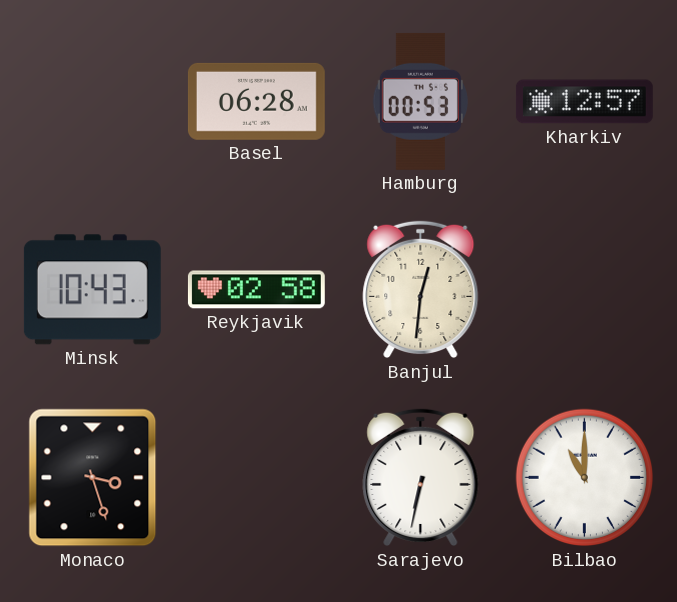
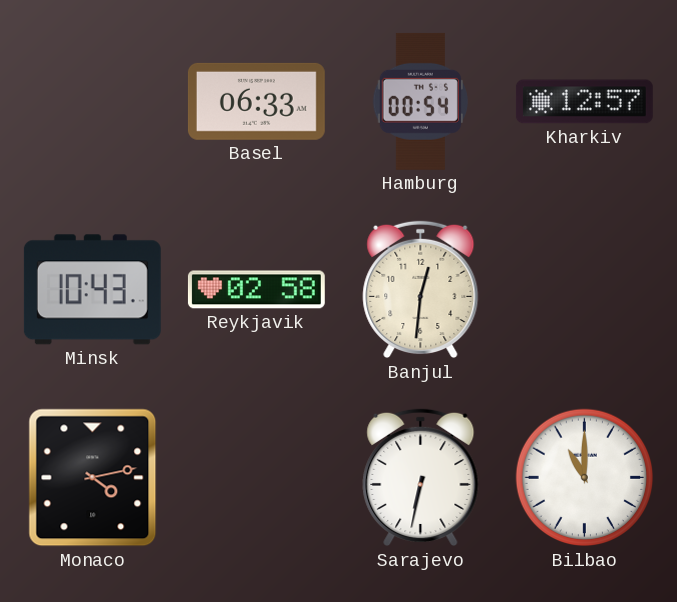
Basel: 06:28 -> 06:33
Hamburg: 00:53 -> 00:54
Monaco: 3:27 -> 4:13
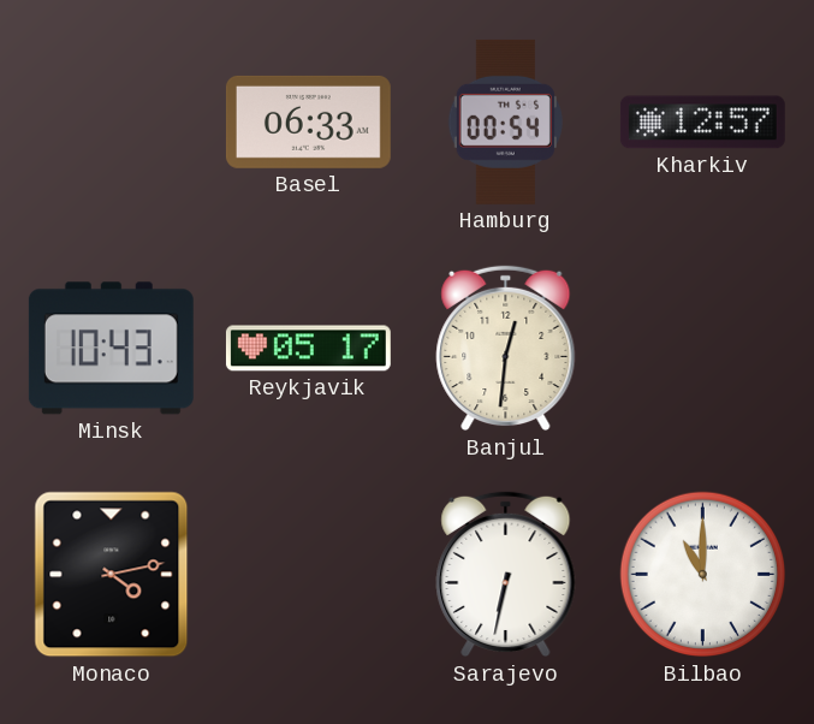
Reykjavik: 02:58 -> 05:17
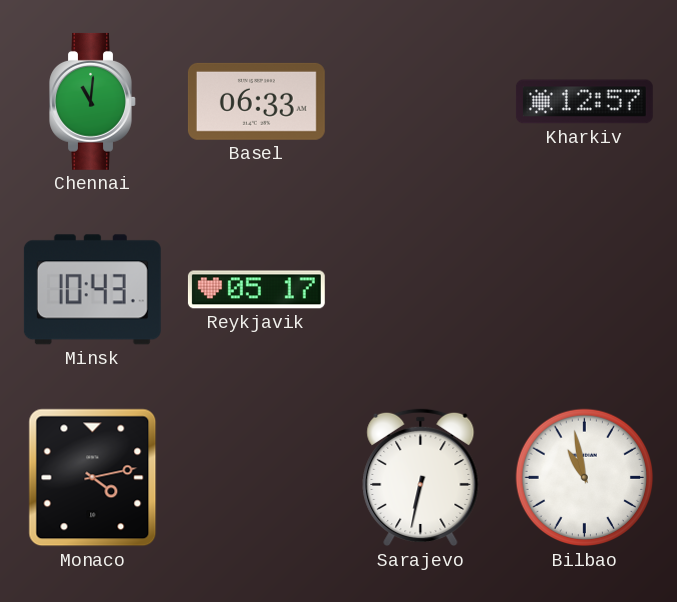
Chennai: none -> 11:01
Hamburg: 00:54 -> none
Banjul: 12:31 -> none
Bilbao: 11:00 -> 10:58
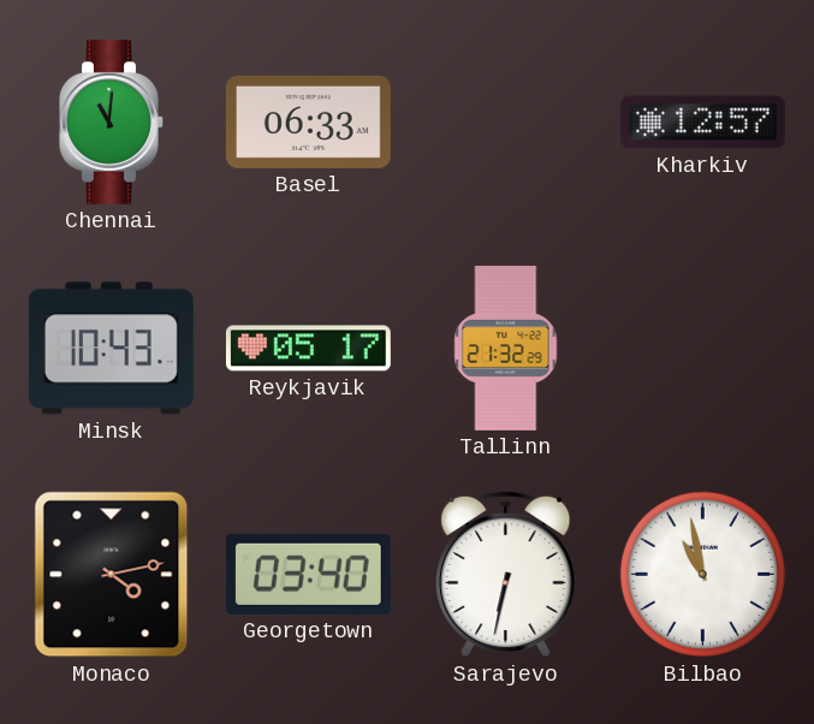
Tallinn: none -> 21:32
Georgetown: none -> 03:40
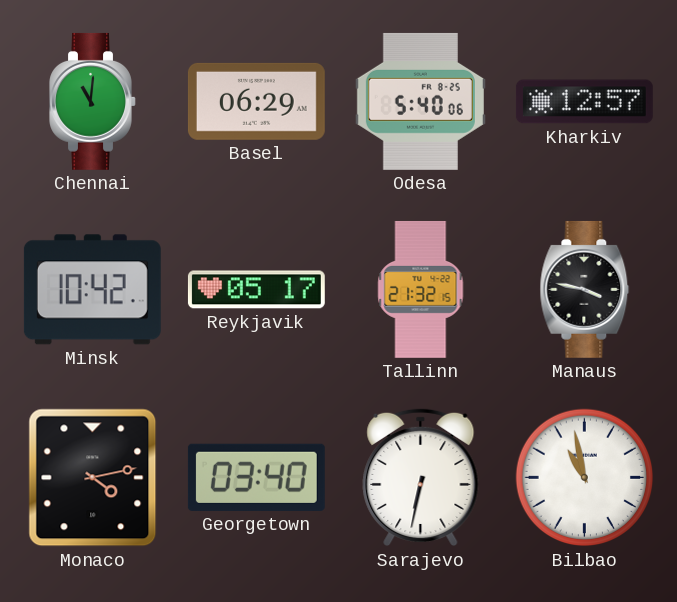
Basel: 06:33 -> 06:29
Odesa: none -> 5:40
Minsk: 10:43 -> 10:42
Tallinn: 21:32:29 -> 21:32:15
Manaus: none -> 3:47
